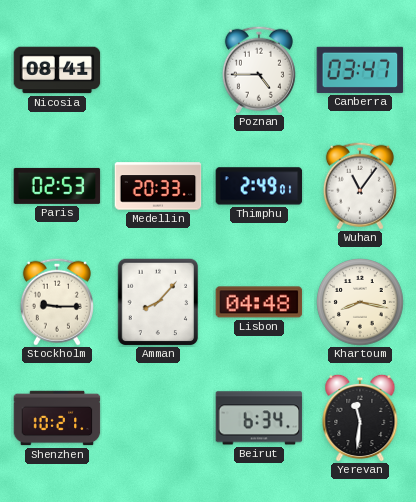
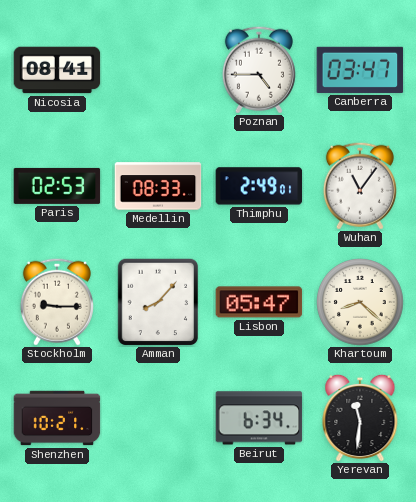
Medellin: 20:33 -> 08:33
Lisbon: 04:48 -> 05:47
Khartoum: 8:17 -> 8:22
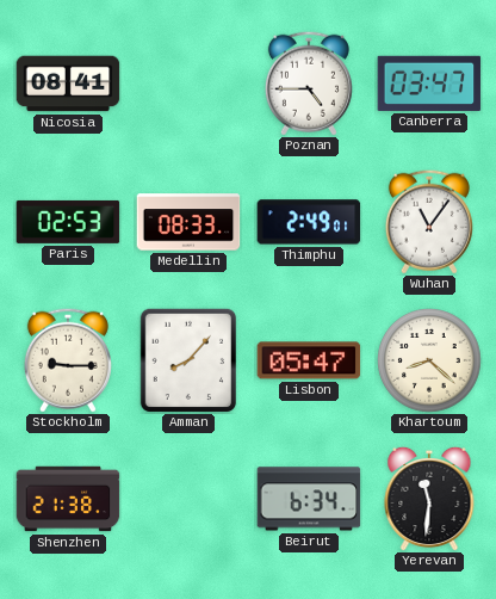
Shenzhen: 10:21 -> 21:38
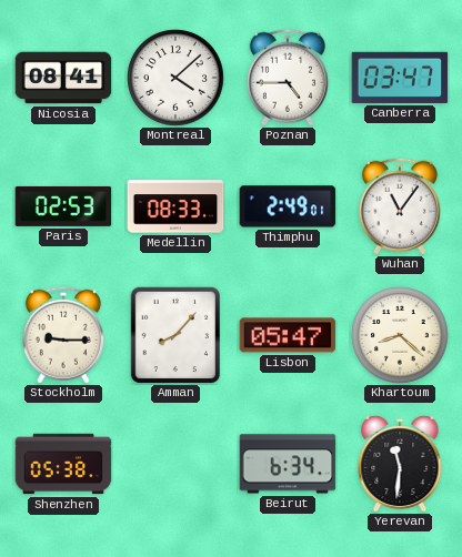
Montreal: none -> 4:08
Shenzhen: 21:38 -> 05:38
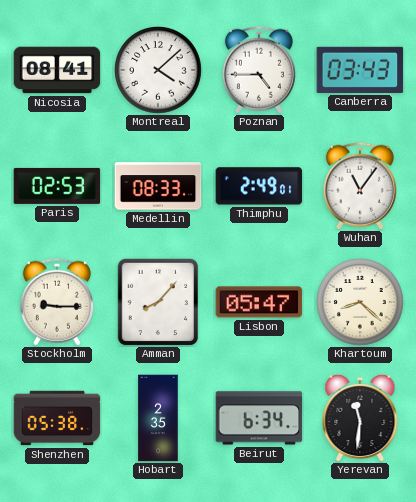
Canberra: 03:47 -> 03:43
Hobart: none -> 2:35
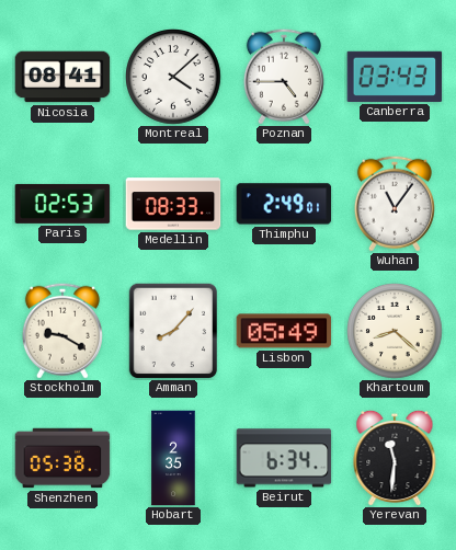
Stockholm: 9:15 -> 9:20
Lisbon: 05:47 -> 05:49
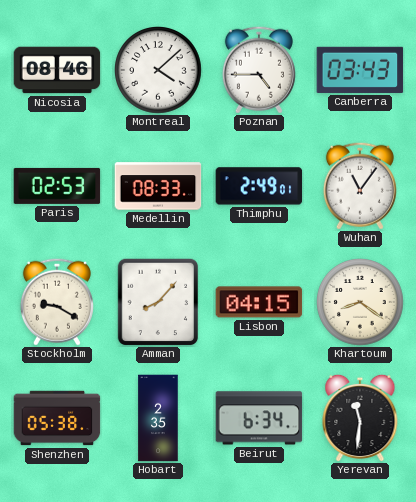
Nicosia: 08:41 -> 08:46
Lisbon: 05:49 -> 04:15
Khartoum: 8:22 -> 8:21
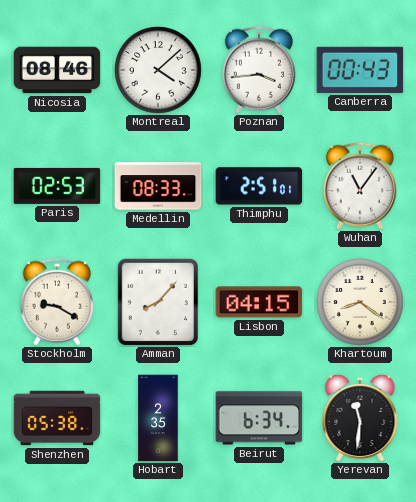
Poznan: 4:45 -> 3:44
Canberra: 03:43 -> 00:43
Thimphu: 2:49 -> 2:51
